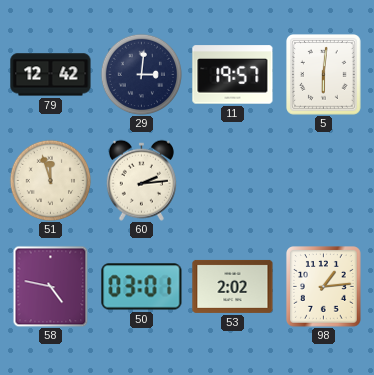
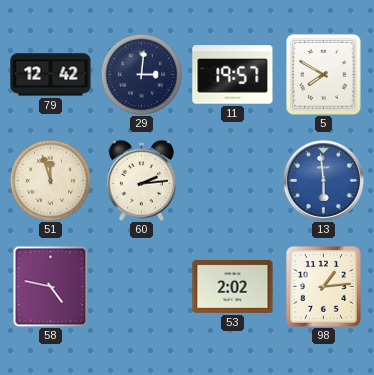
5: 6:01 -> 7:50
13: none -> 5:59
50: 03:01 -> none
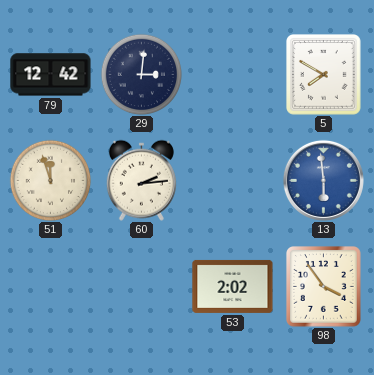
11: 19:57 -> none
58: 4:47 -> none
98: 1:14 -> 3:54
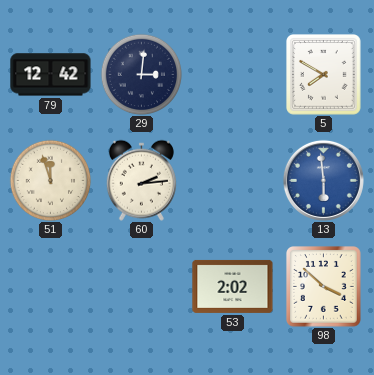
98: 3:54 -> 3:52
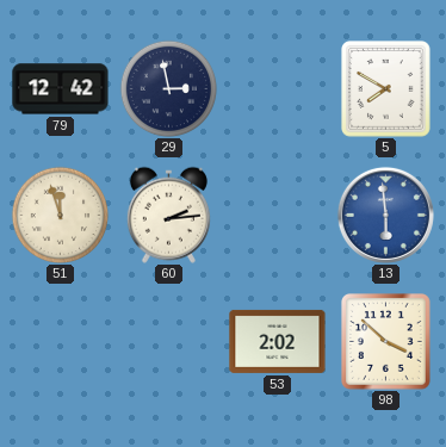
29: 3:01 -> 2:58
